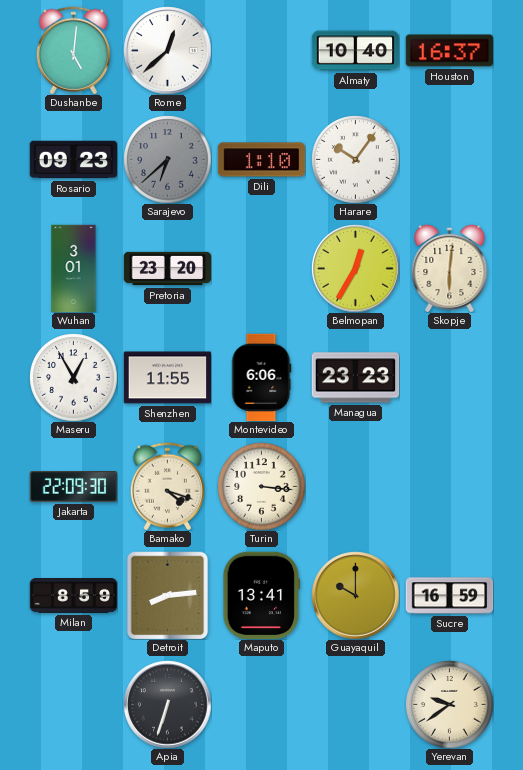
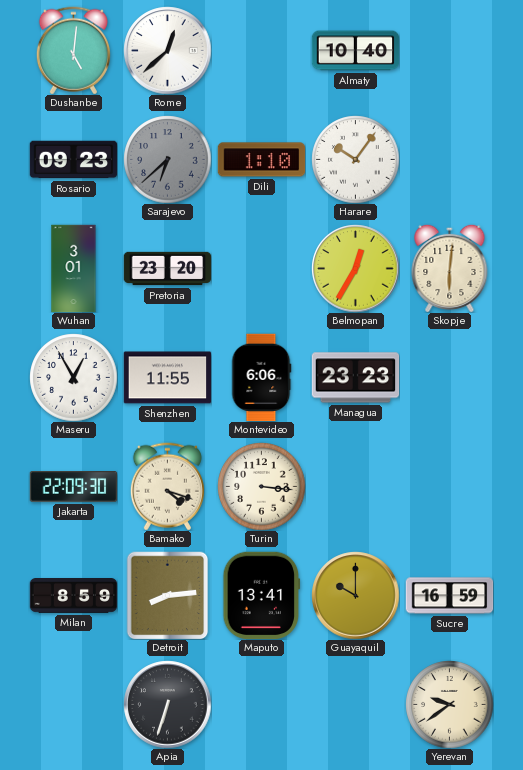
Houston: 16:37 -> none
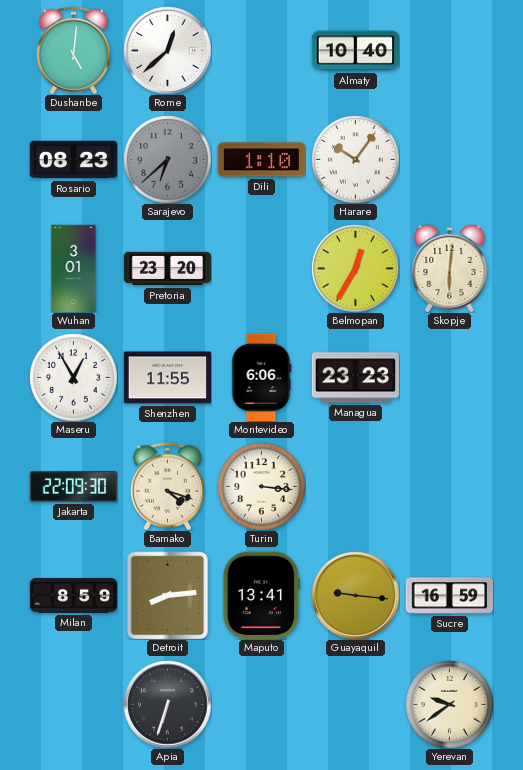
Rosario: 09:23 -> 08:23
Guayaquil: 10:00 -> 9:16
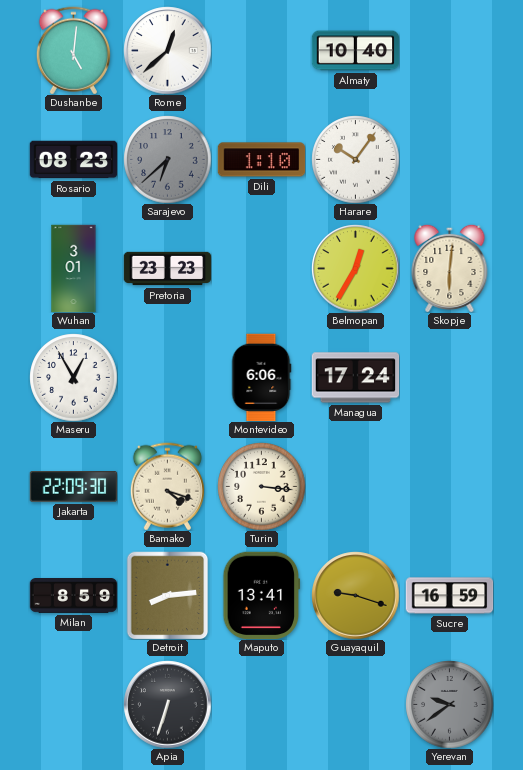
Pretoria: 23:20 -> 23:23
Shenzhen: 11:55 -> none
Managua: 23:23 -> 17:24
Guayaquil: 9:16 -> 9:18
Yerevan dial: cream -> grey
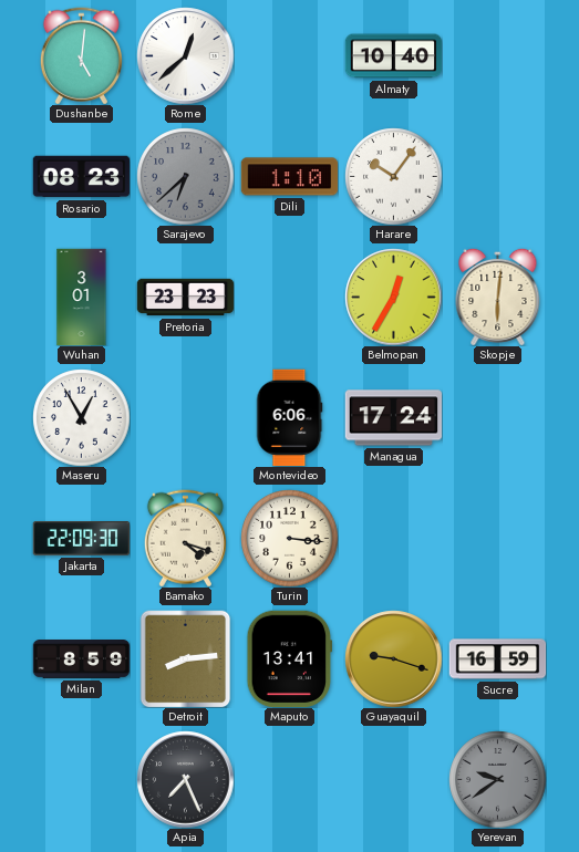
Apia: 6:33 -> 7:26
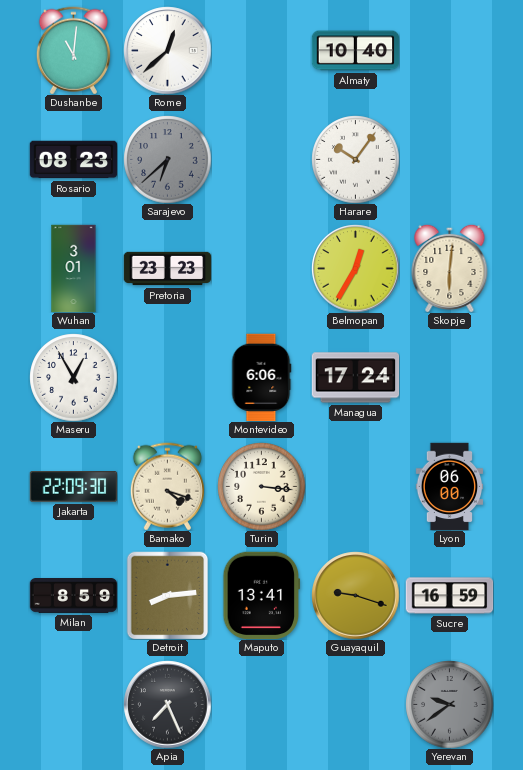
Dushanbe: 5:01 -> 11:01
Dili: 1:10 -> none
Lyon: none -> 06:00
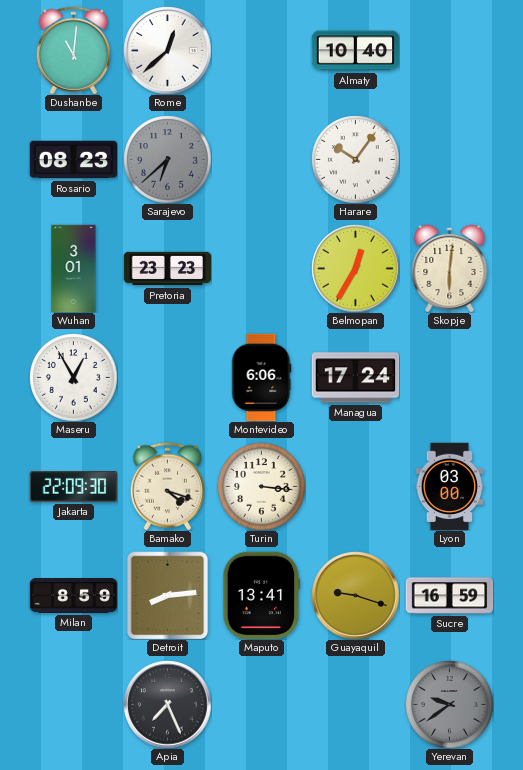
Lyon: 06:00 -> 03:00
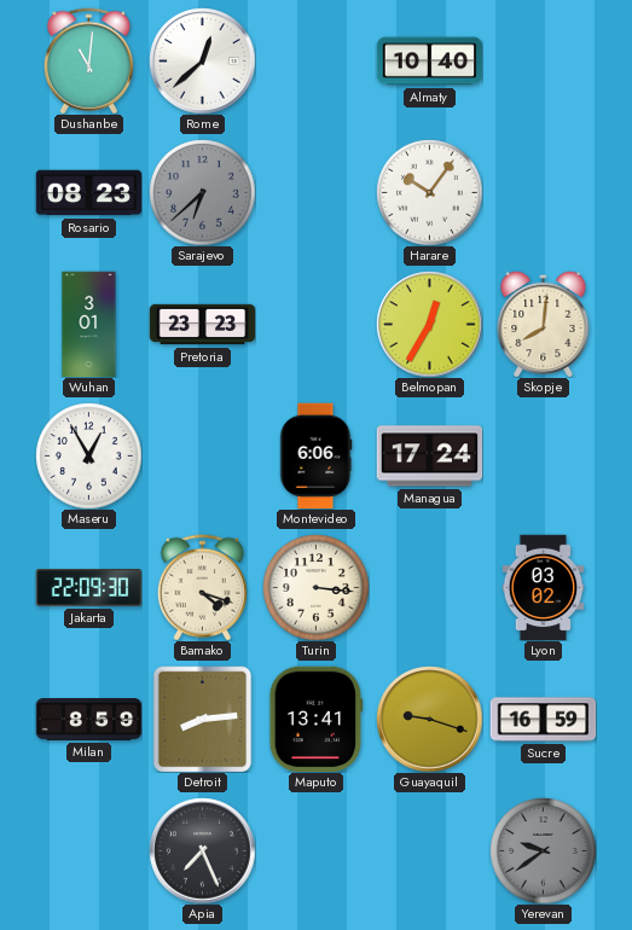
Skopje: 6:01 -> 8:01
Lyon: 03:00 -> 03:02
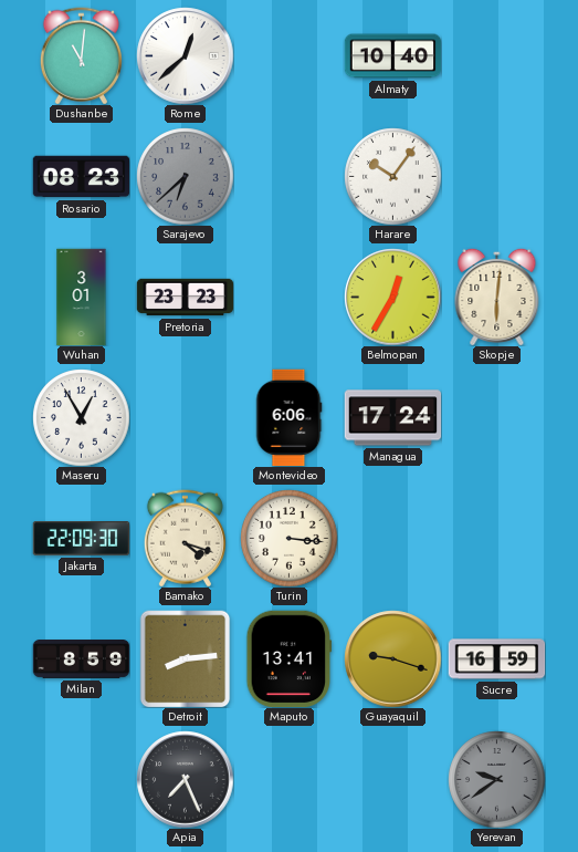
Skopje: 8:01 -> 6:01
Lyon: 03:02 -> none
